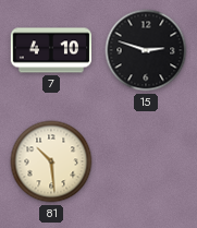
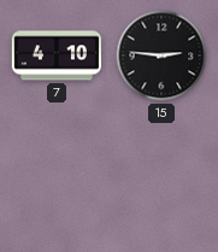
15: 2:48 -> 2:46
81: 10:29 -> none
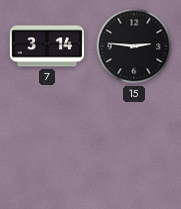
7: 4:10 -> 3:14
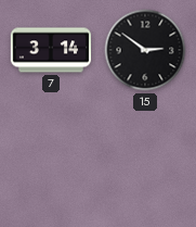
15: 2:46 -> 2:51
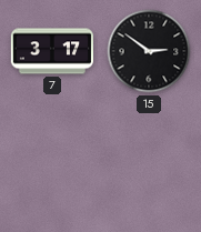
7: 3:14 -> 3:17
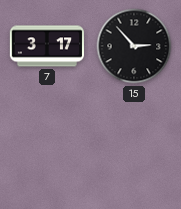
15: 2:51 -> 2:53
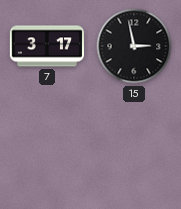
15: 2:53 -> 2:58
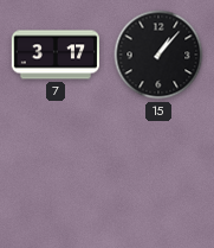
15: 2:58 -> 1:07
